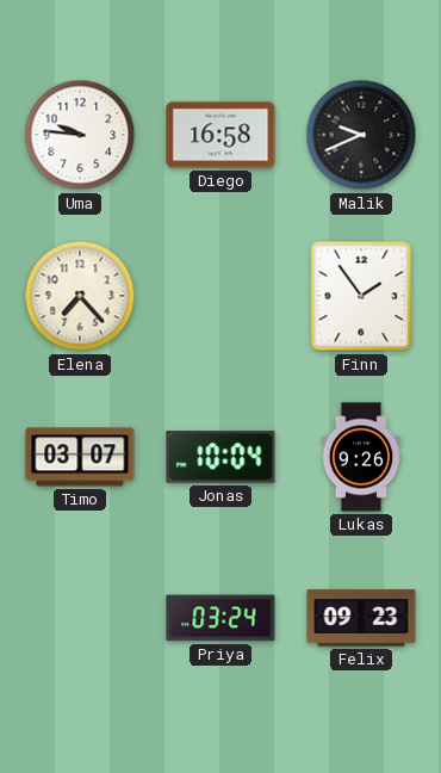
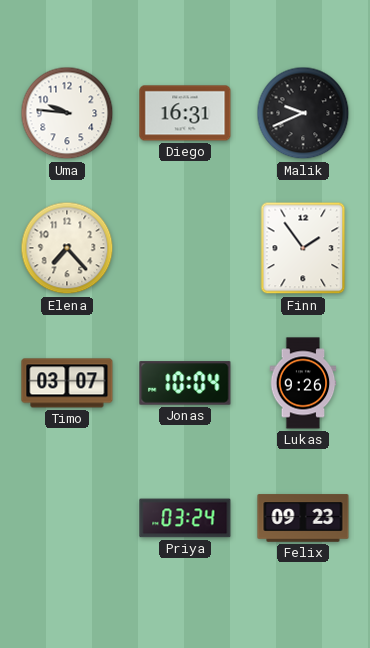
Diego: 16:58 -> 16:31
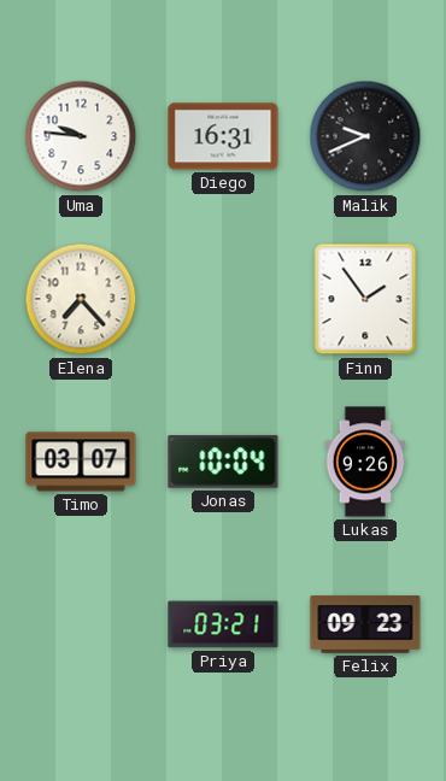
Priya: 03:24 -> 03:21
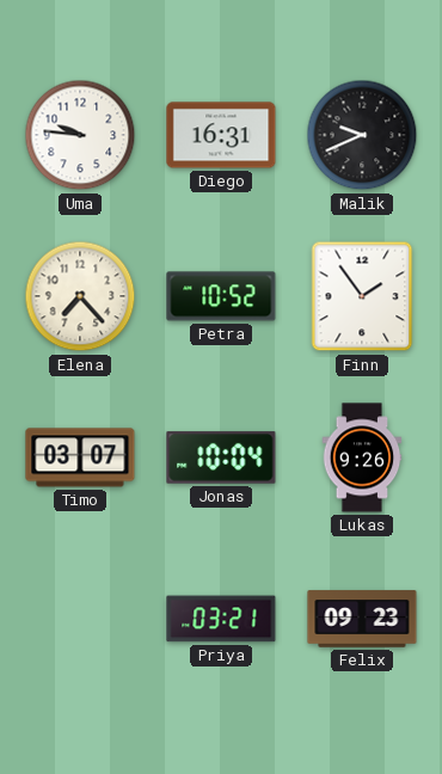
Petra: none -> 10:52
